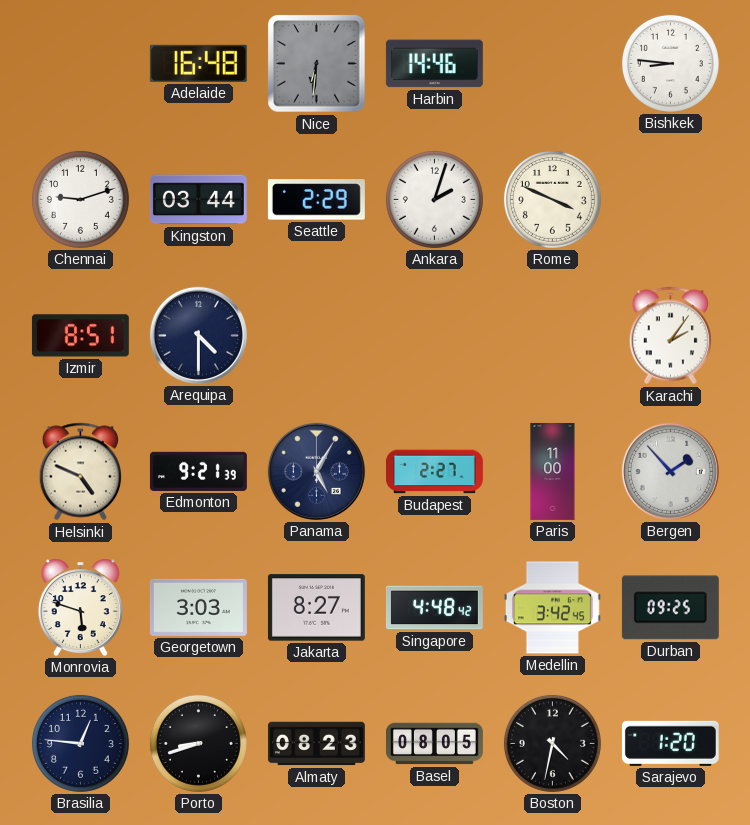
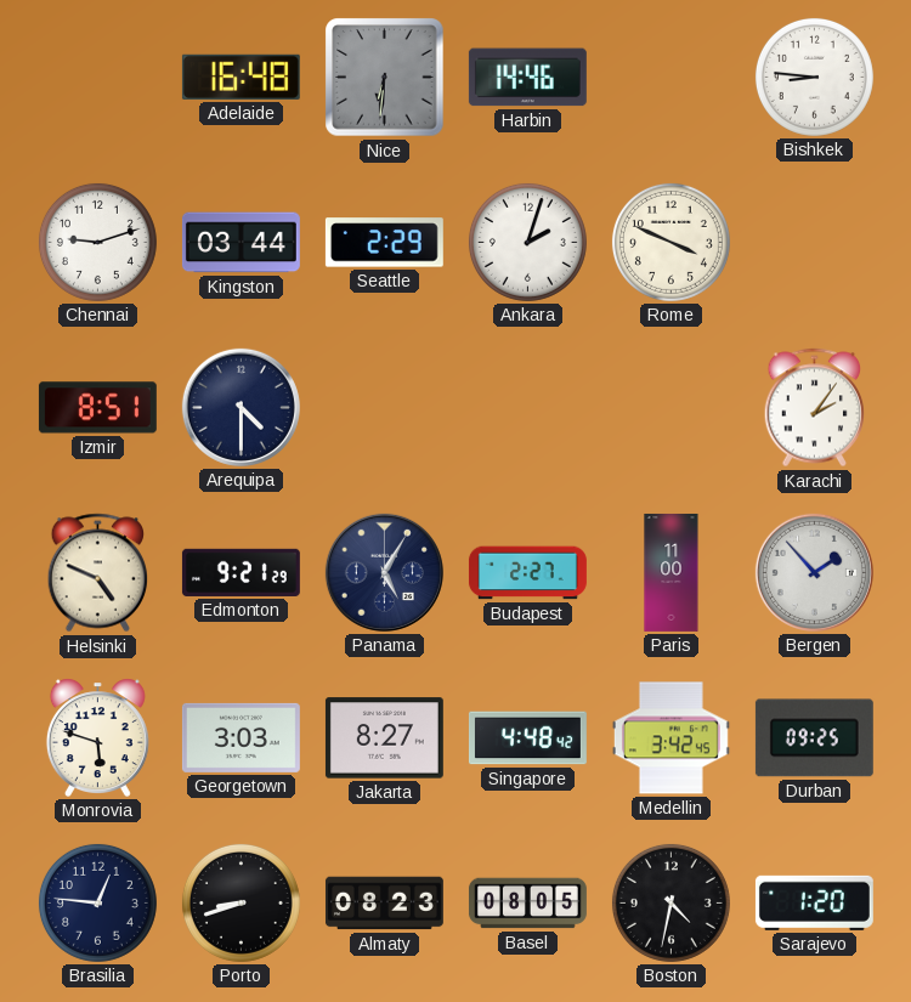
Edmonton: 9:21:39 -> 9:21:29
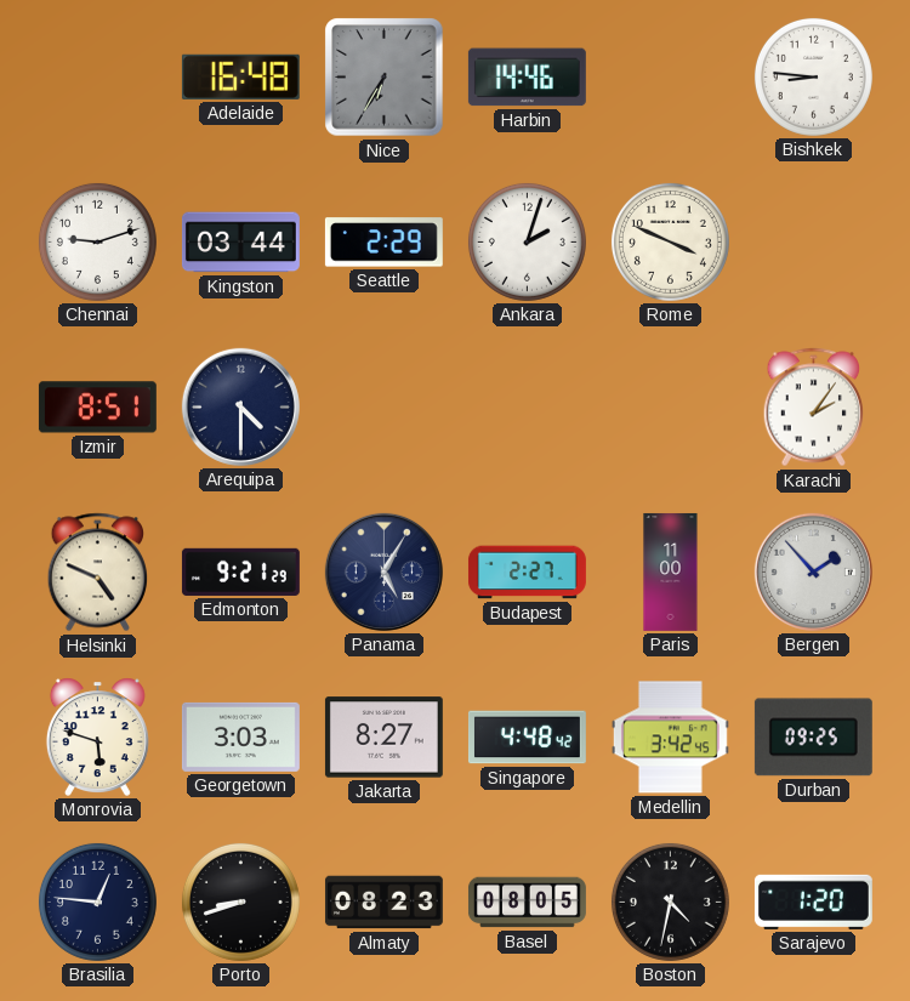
Nice: 6:31 -> 6:35
